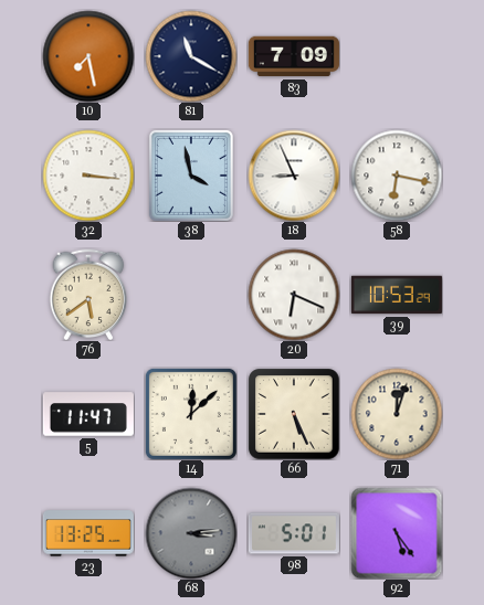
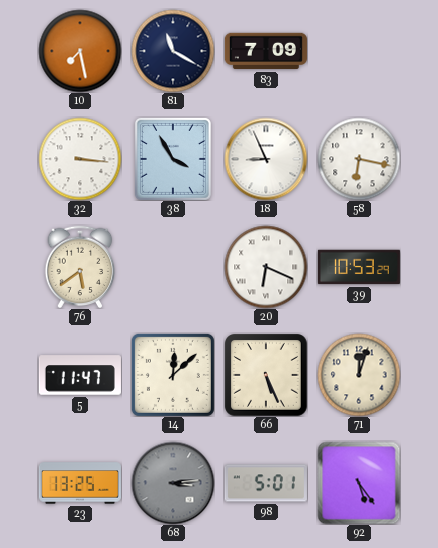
38: 3:58 -> 3:55
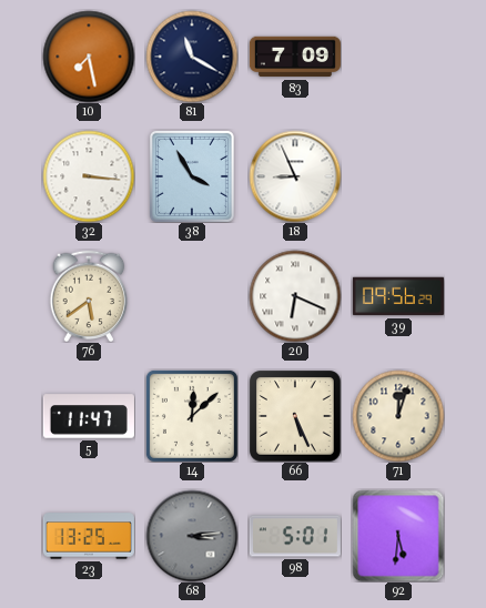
58: 6:17 -> none
39: 10:53 -> 09:56
92: 5:24 -> 5:31
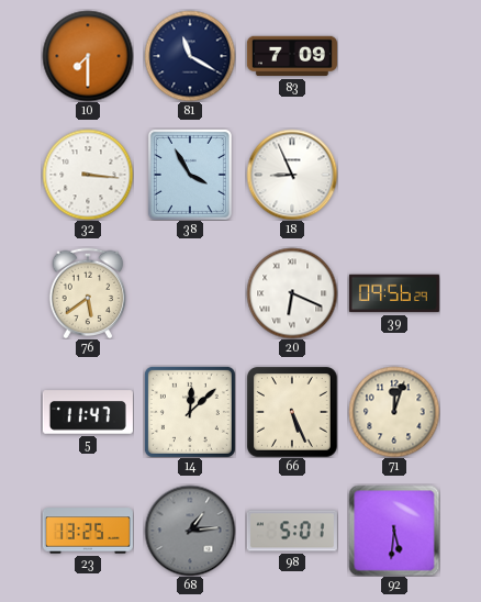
10: 7:28 -> 7:30
68: 3:14 -> 1:14
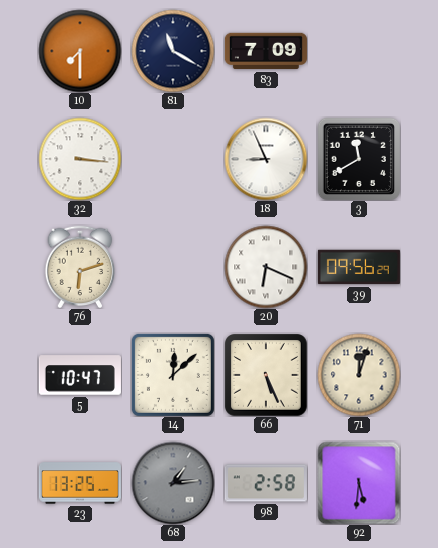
38: 3:55 -> none
3: none -> 11:40
76: 5:39 -> 6:12
5: 11:47 -> 10:47
98: 5:01 -> 2:58
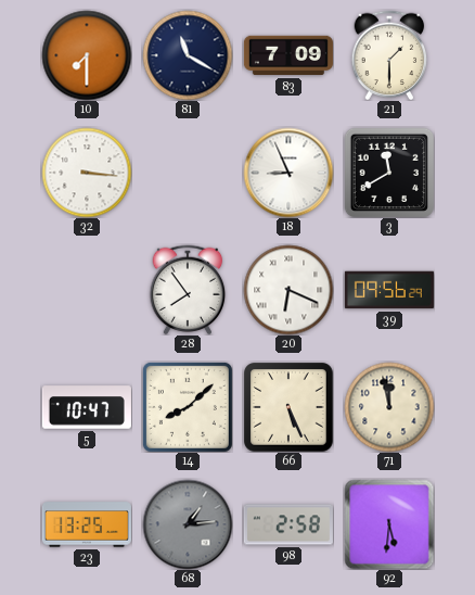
21: none -> 1:30
76: 6:12 -> none
28: none -> 7:54
14: 12:08 -> 8:08
71: 12:03 -> 11:58
